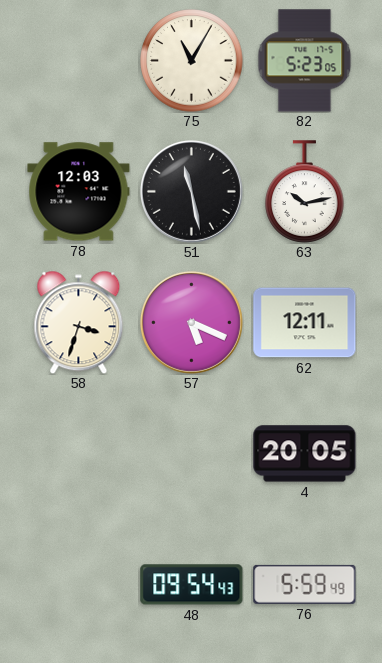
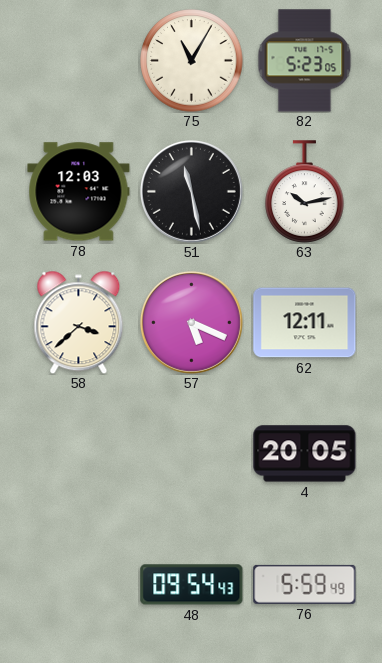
58: 3:33 -> 3:38
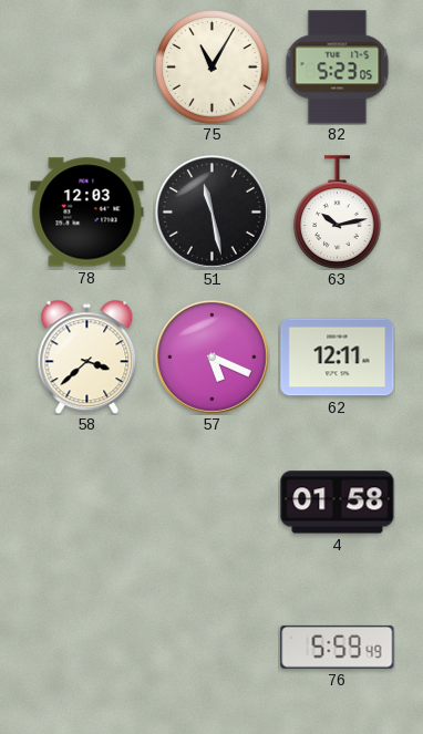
4: 20:05 -> 01:58
48: 09:54 -> none
